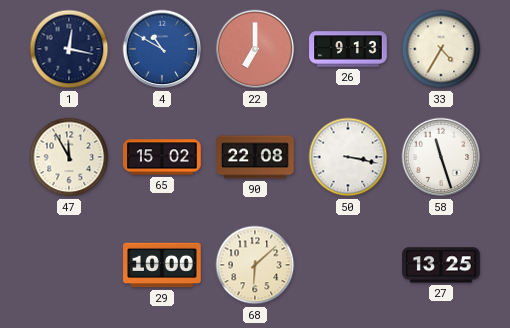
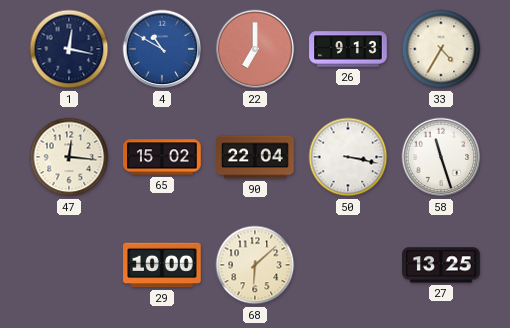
47: 11:55 -> 12:16
90: 22:08 -> 22:04
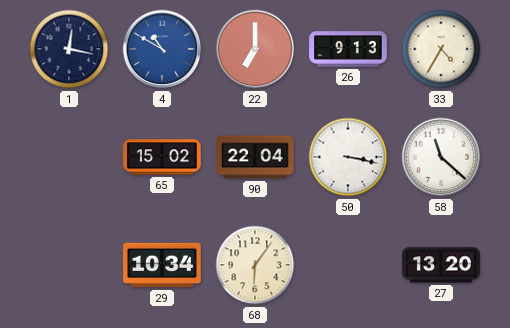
47: 12:16 -> none
58: 11:27 -> 11:22
29: 10:00 -> 10:34
68: 6:08 -> 6:06
27: 13:25 -> 13:20
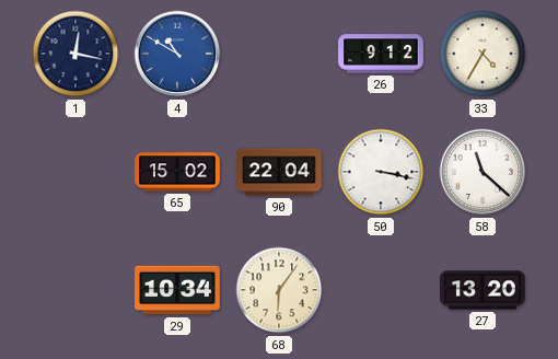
22: 7:00 -> none
26: 9:13 -> 9:12
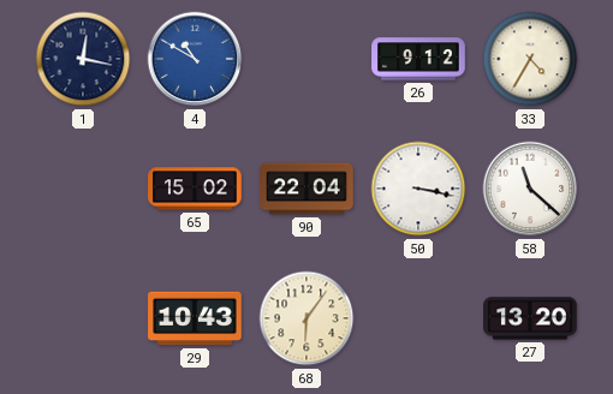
29: 10:34 -> 10:43
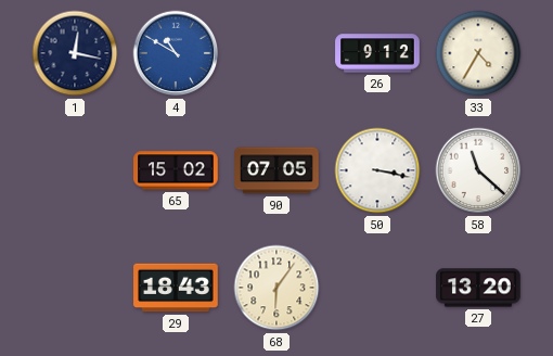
90: 22:04 -> 07:05
29: 10:43 -> 18:43
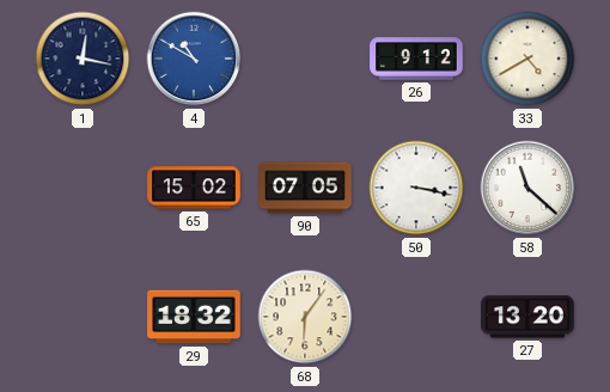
33: 4:35 -> 4:40
29: 18:43 -> 18:32
